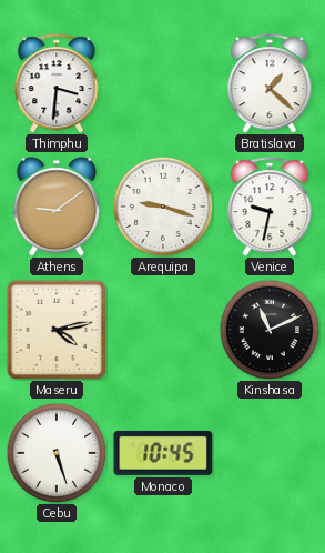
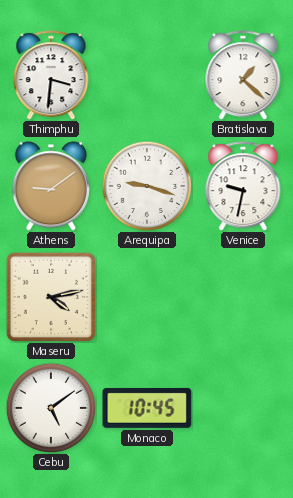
Kinshasa: 11:11 -> none
Cebu: 5:27 -> 5:09
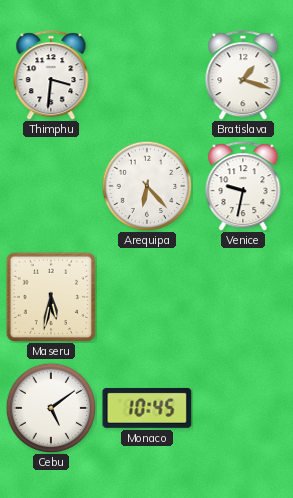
Bratislava: 1:22 -> 1:18
Athens: 9:09 -> none
Arequipa: 9:18 -> 6:23
Maseru: 4:13 -> 5:32
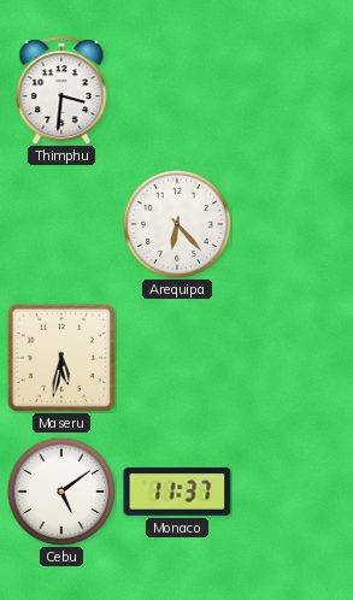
Bratislava: 1:18 -> none
Venice: 9:32 -> none
Monaco: 10:45 -> 11:37
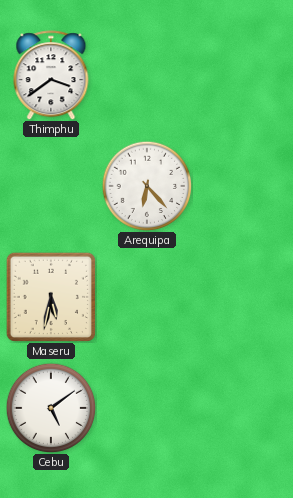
Thimphu: 3:31 -> 3:39
Monaco: 11:37 -> none
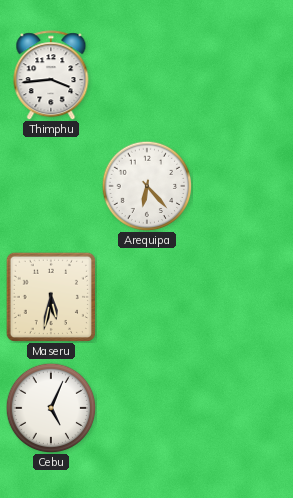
Thimphu: 3:39 -> 3:44
Cebu: 5:09 -> 5:04
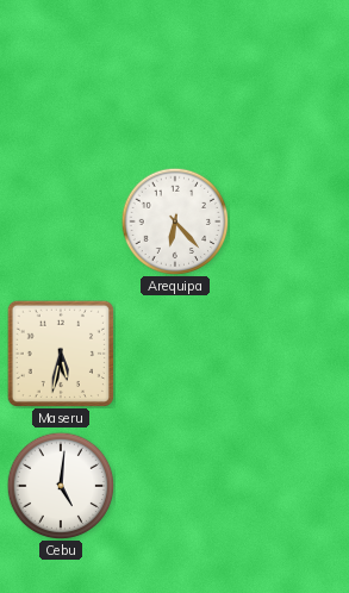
Thimphu: 3:44 -> none
Cebu: 5:04 -> 5:01
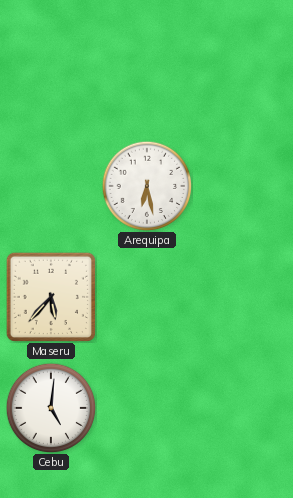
Arequipa: 6:23 -> 6:28
Maseru: 5:32 -> 5:37
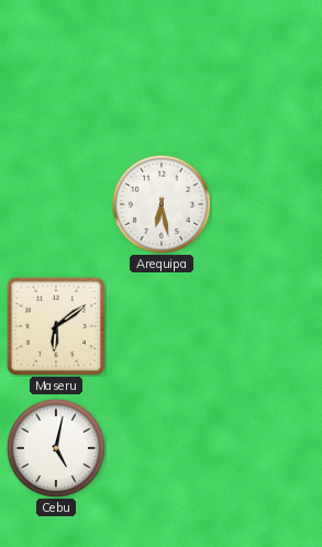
Maseru: 5:37 -> 6:09
Cebu: 5:01 -> 5:02
